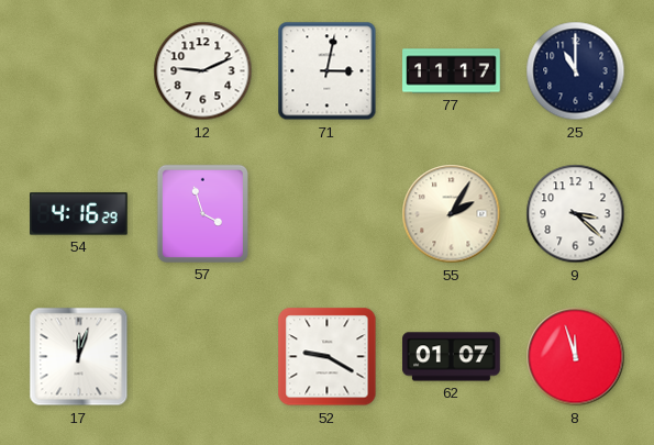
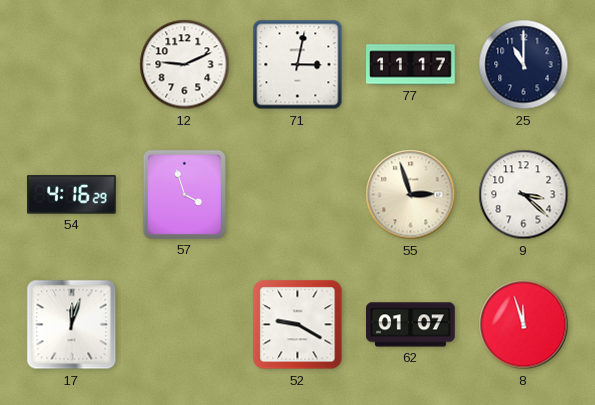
55: 2:05 -> 2:57
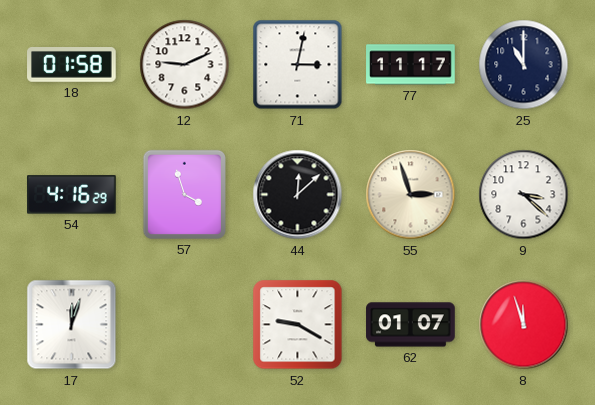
18: none -> 01:58
44: none -> 12:08
